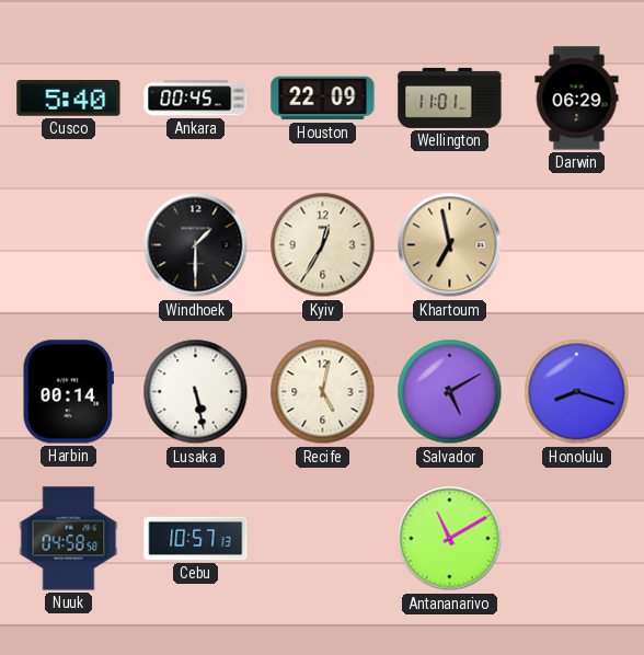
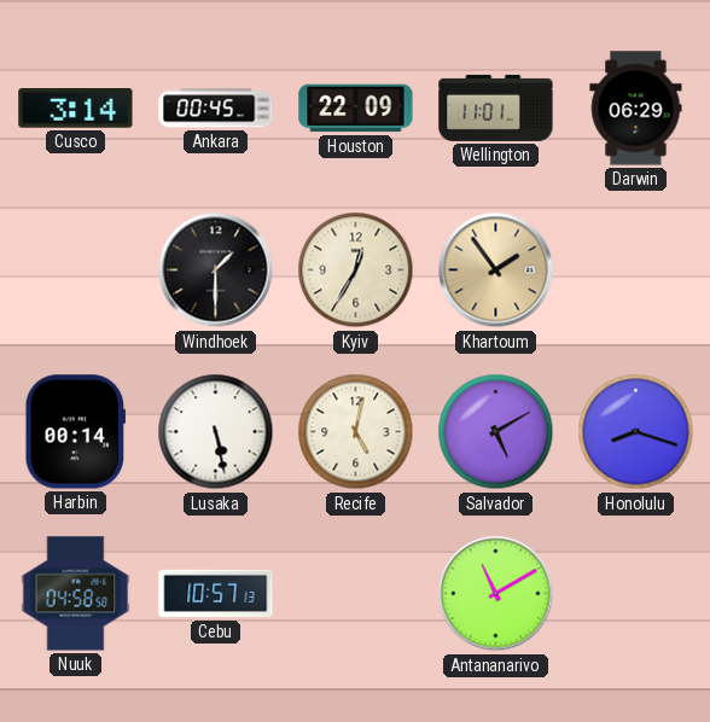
Cusco: 5:40 -> 3:14
Khartoum: 6:58 -> 1:54
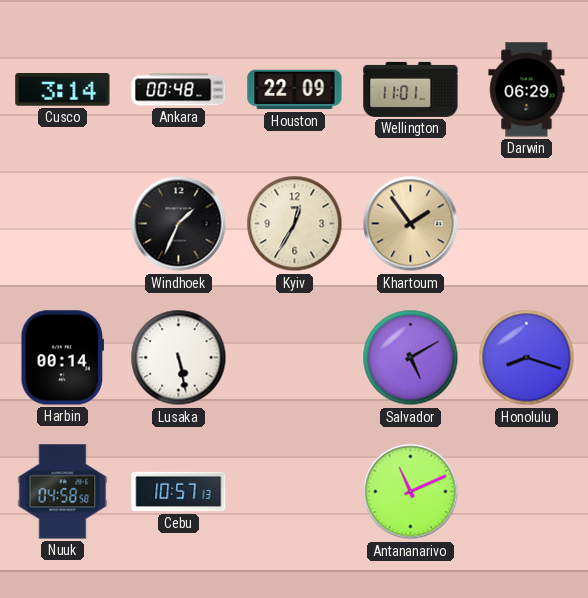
Ankara: 00:45 -> 00:48
Windhoek: 1:30 -> 1:34
Recife: 5:02 -> none
Antananarivo: 11:10 -> 11:11
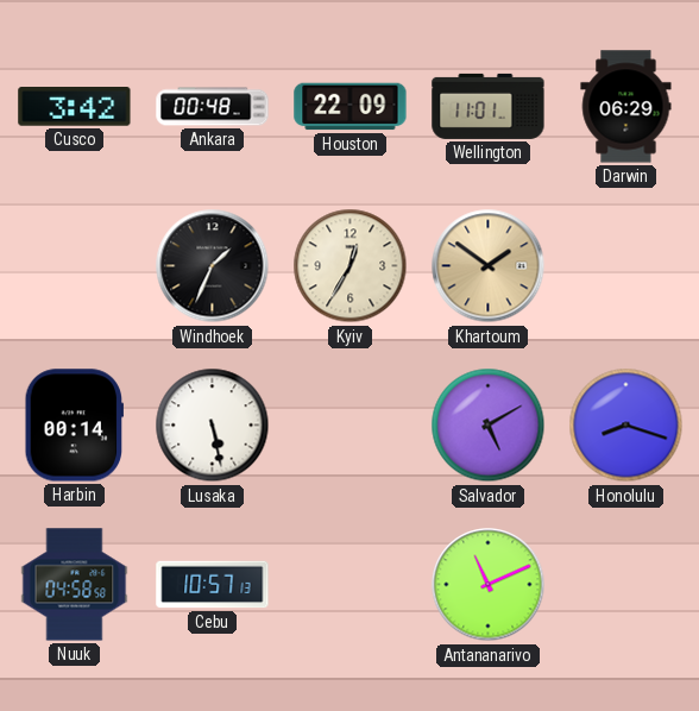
Cusco: 3:14 -> 3:42
Khartoum: 1:54 -> 1:51
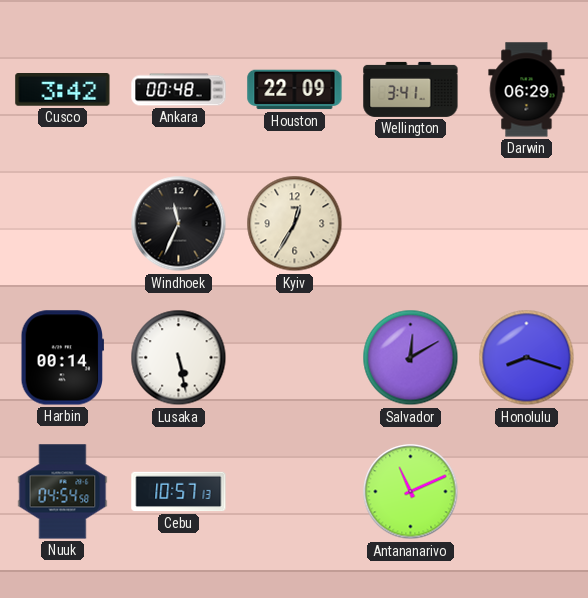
Wellington: 11:01 -> 3:41
Windhoek: 1:34 -> 11:34
Khartoum: 1:51 -> none
Salvador: 5:10 -> 12:10
Nuuk: 04:58 -> 04:54
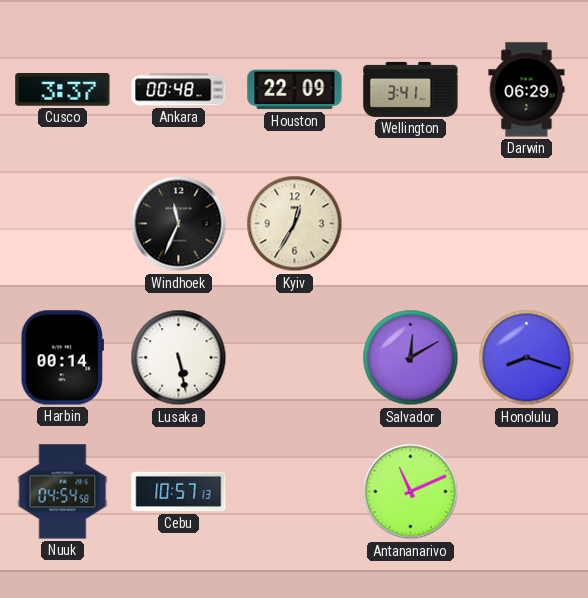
Cusco: 3:42 -> 3:37
